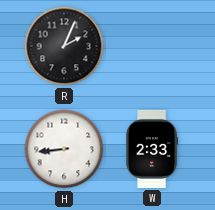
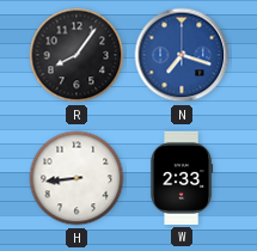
R: 2:04 -> 8:06
N: none -> 7:18
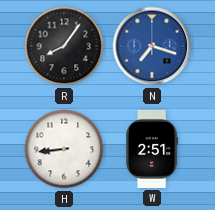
W: 2:33 -> 2:51
